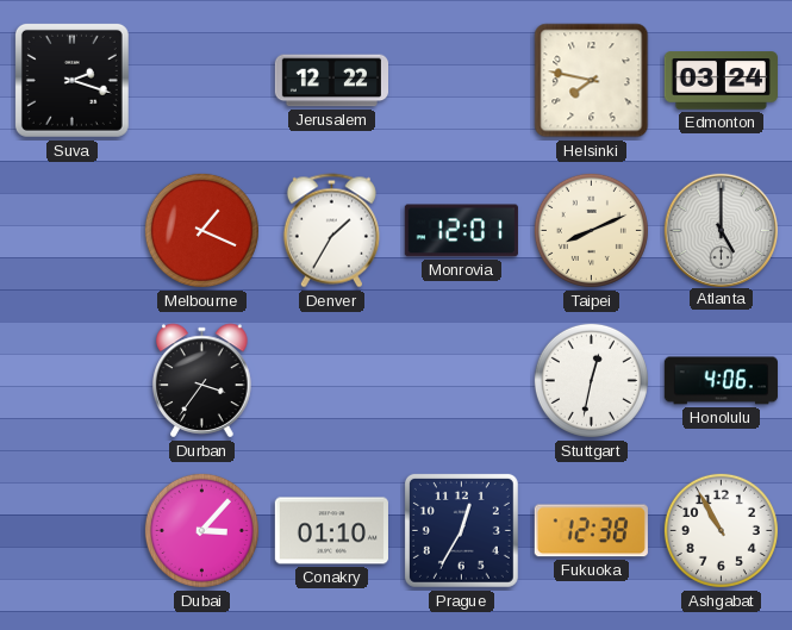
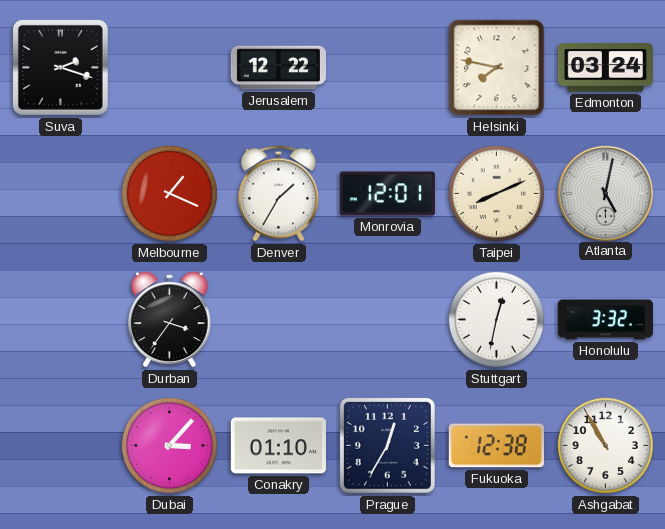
Atlanta: 5:00 -> 5:02
Honolulu: 4:06 -> 3:32
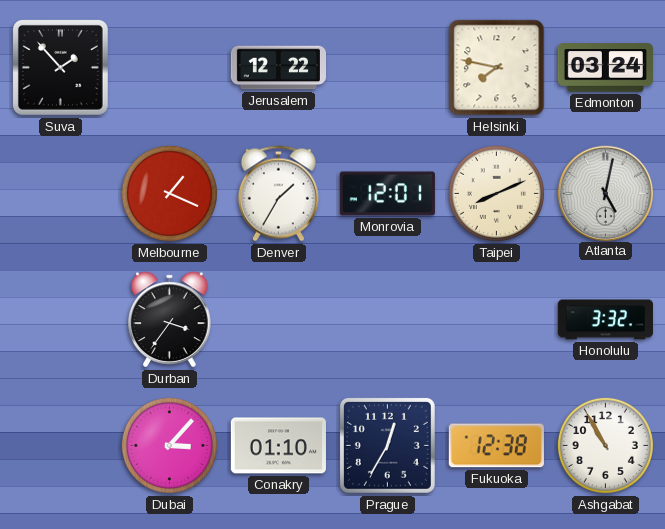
Suva: 2:18 -> 1:53
Stuttgart: 12:32 -> none
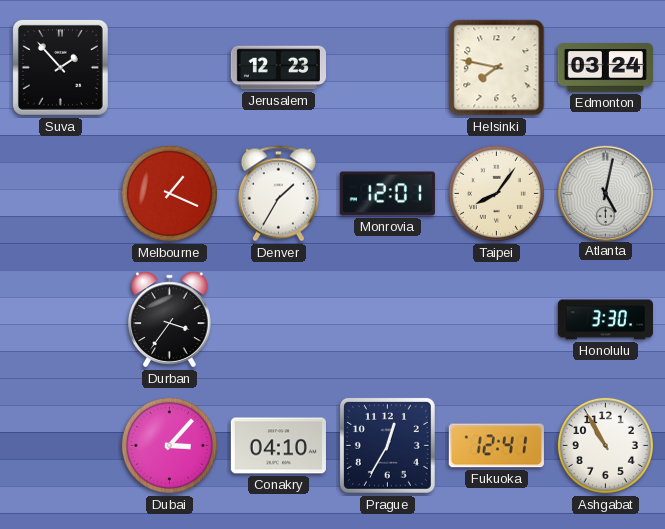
Jerusalem: 12:22 -> 12:23
Taipei: 8:11 -> 8:06
Honolulu: 3:32 -> 3:30
Conakry: 01:10 -> 04:10
Fukuoka: 12:38 -> 12:41
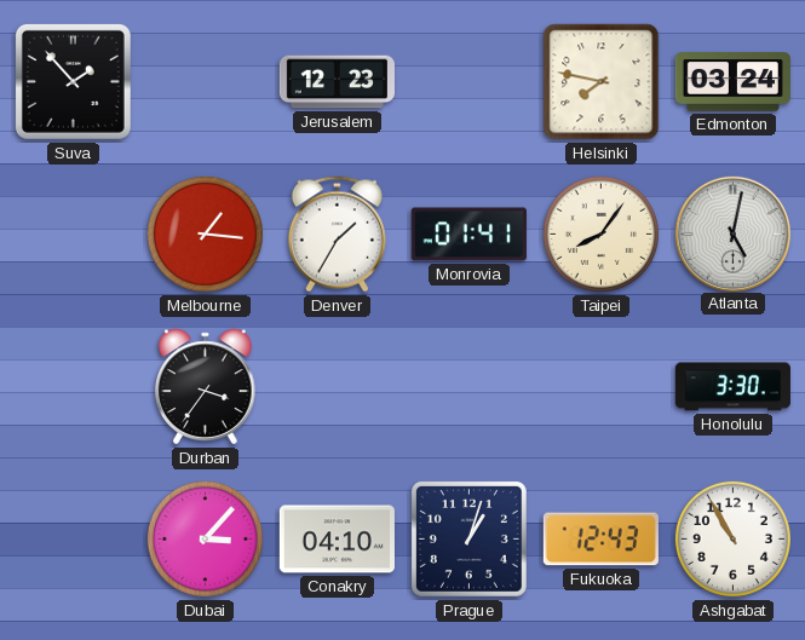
Melbourne: 1:19 -> 1:16
Monrovia: 12:01 -> 01:41
Prague: 12:35 -> 1:03
Fukuoka: 12:41 -> 12:43
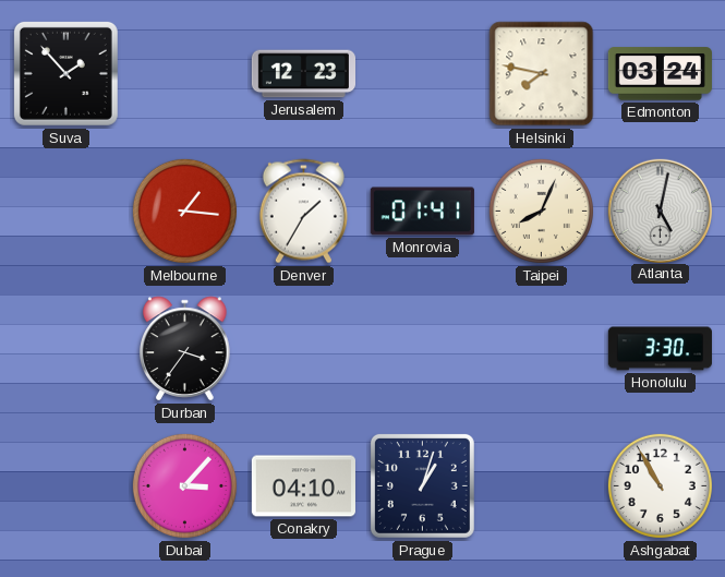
Taipei: 8:06 -> 8:04
Fukuoka: 12:43 -> none
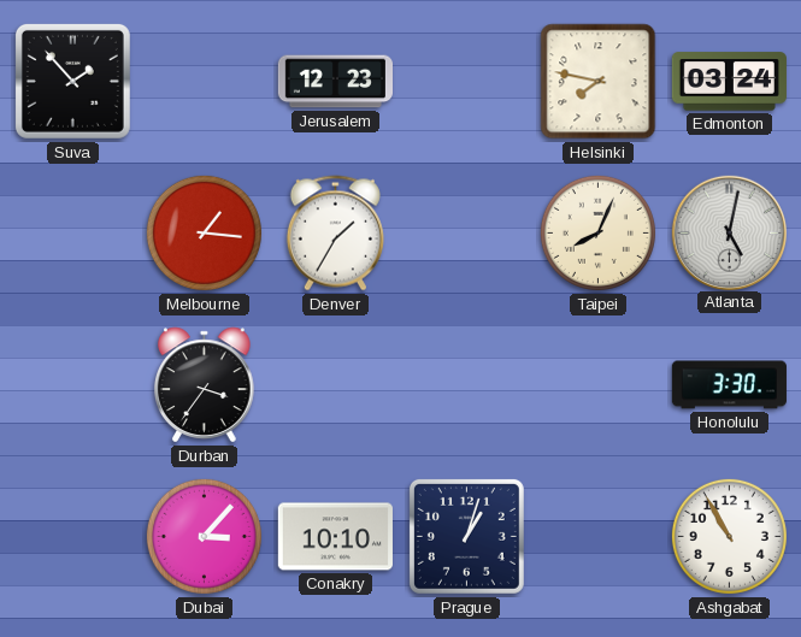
Monrovia: 01:41 -> none
Conakry: 04:10 -> 10:10
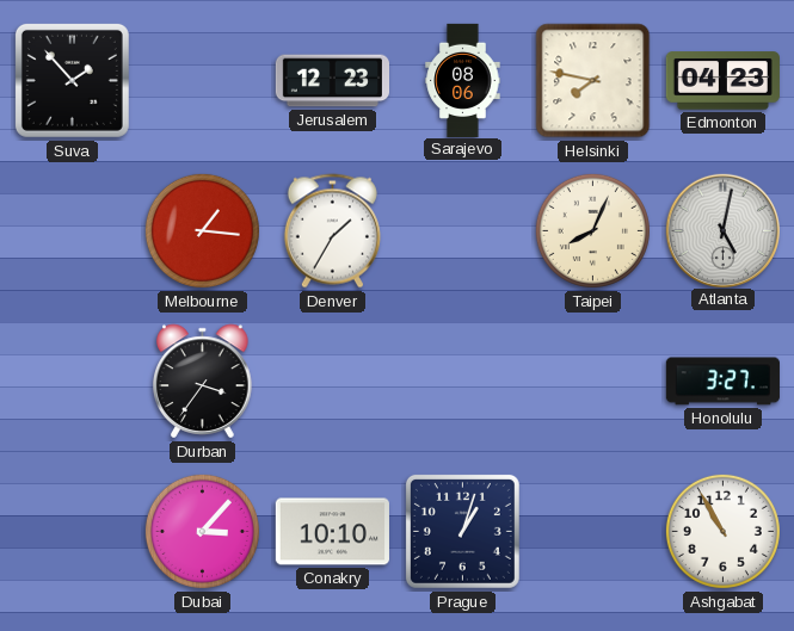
Sarajevo: none -> 08:06
Edmonton: 03:24 -> 04:23
Honolulu: 3:30 -> 3:27
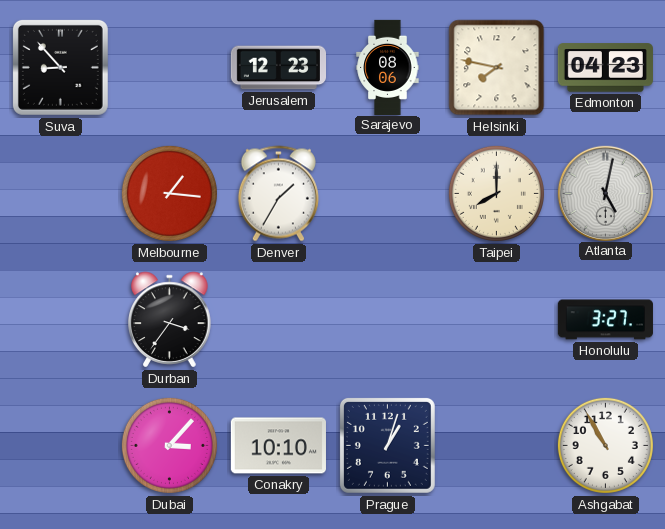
Suva: 1:53 -> 8:53
Taipei: 8:04 -> 8:00
